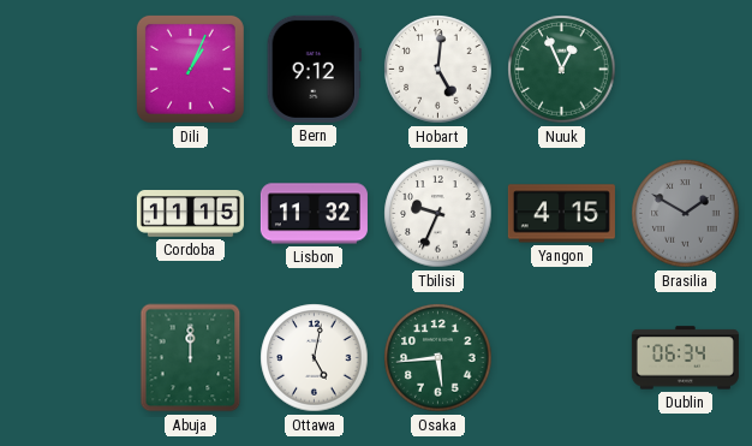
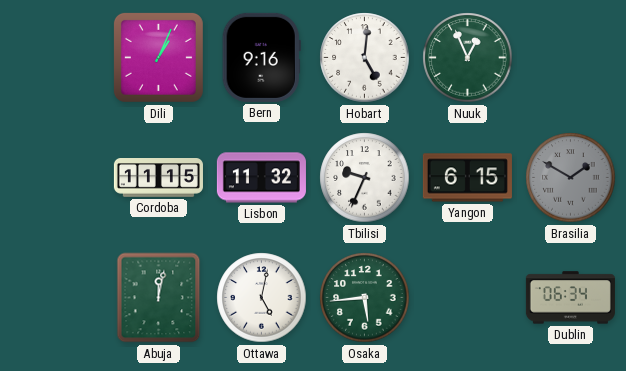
Bern: 9:12 -> 9:16
Yangon: 4:15 -> 6:15
Abuja: 12:00 -> 12:02
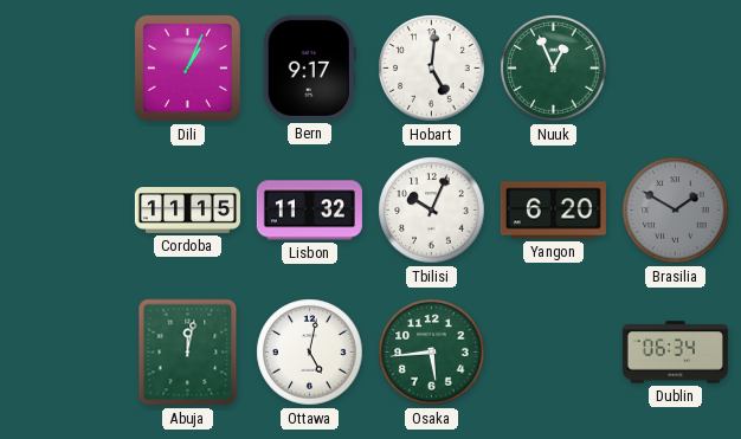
Bern: 9:16 -> 9:17
Tbilisi: 9:34 -> 10:04
Yangon: 6:15 -> 6:20
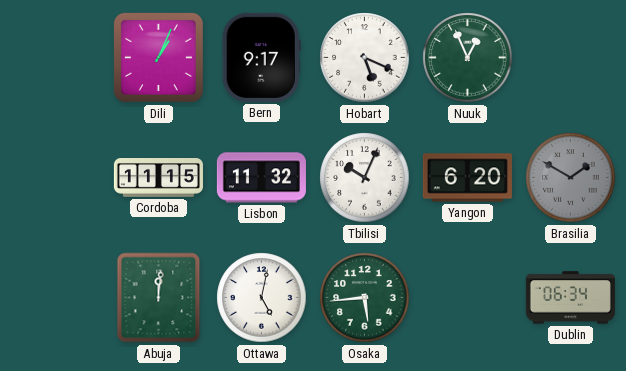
Hobart: 5:01 -> 5:19
Abuja: 12:02 -> 12:01
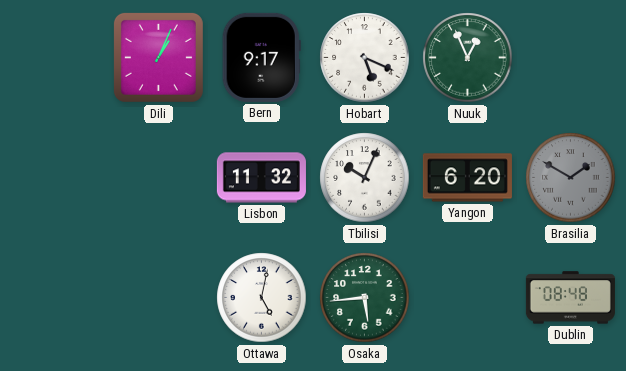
Cordoba: 11:15 -> none
Abuja: 12:01 -> none
Dublin: 06:34 -> 08:48
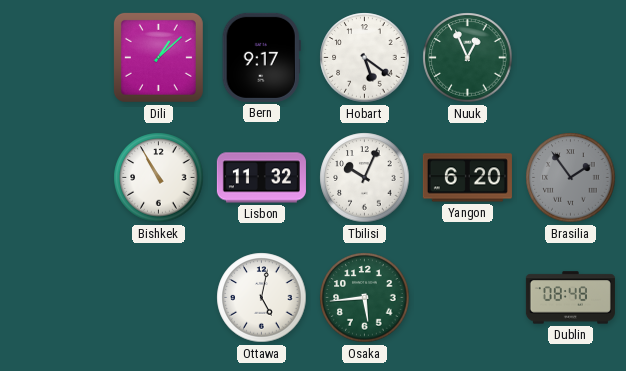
Dili: 1:04 -> 1:08
Hobart: 5:19 -> 5:21
Bishkek: none -> 10:55
Brasilia: 1:50 -> 1:54
